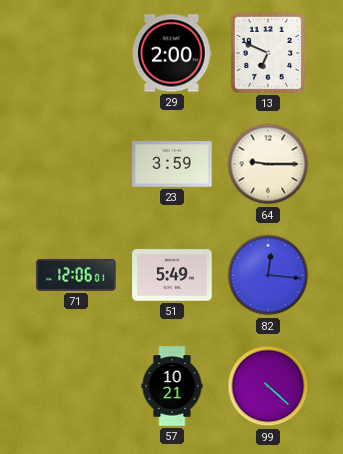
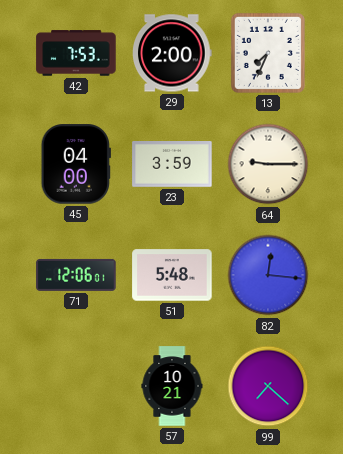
42: none -> 7:53
13: 6:49 -> 7:34
45: none -> 04:00
51: 5:49 -> 5:48
99: 4:22 -> 7:22
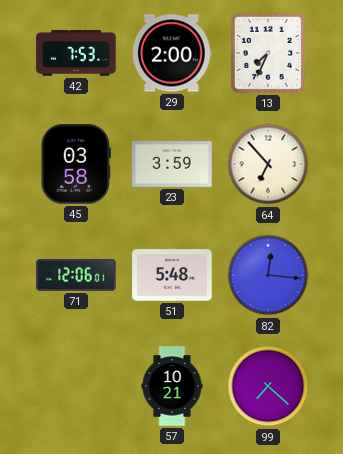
45: 04:00 -> 03:58
64: 9:15 -> 6:53
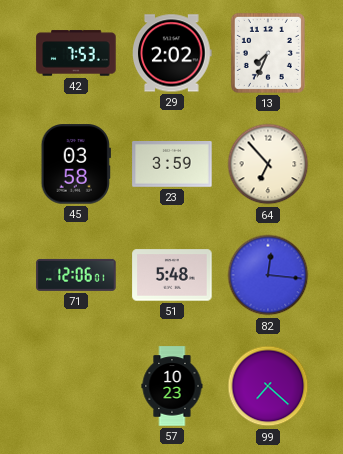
29: 2:00 -> 2:02
57: 10:21 -> 10:23
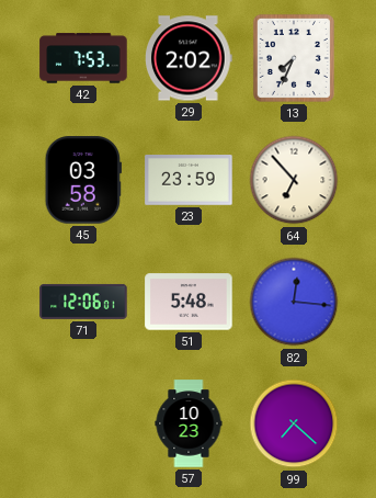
23: 3:59 -> 23:59
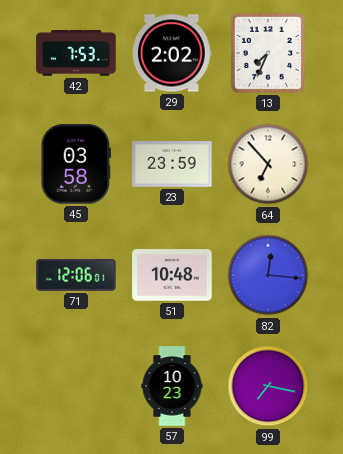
51: 5:48 -> 10:48
99: 7:22 -> 7:17
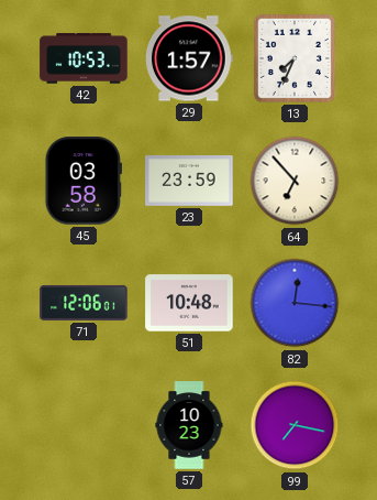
42: 7:53 -> 10:53
29: 2:02 -> 1:57
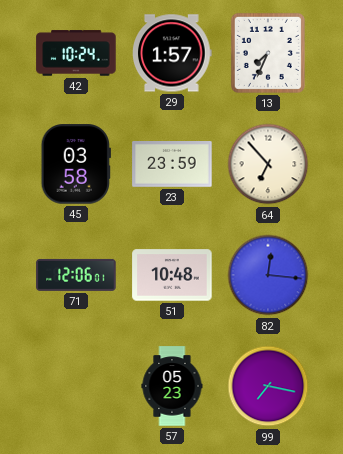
42: 10:53 -> 10:24
57: 10:23 -> 05:23
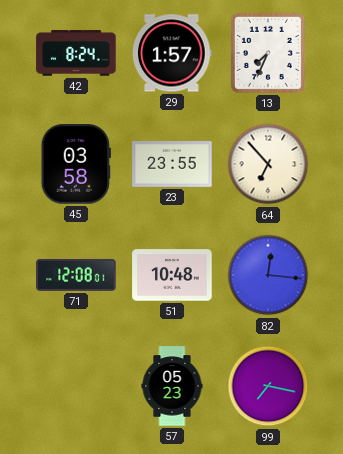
42: 10:24 -> 8:24
23: 23:59 -> 23:55
71: 12:06 -> 12:08
